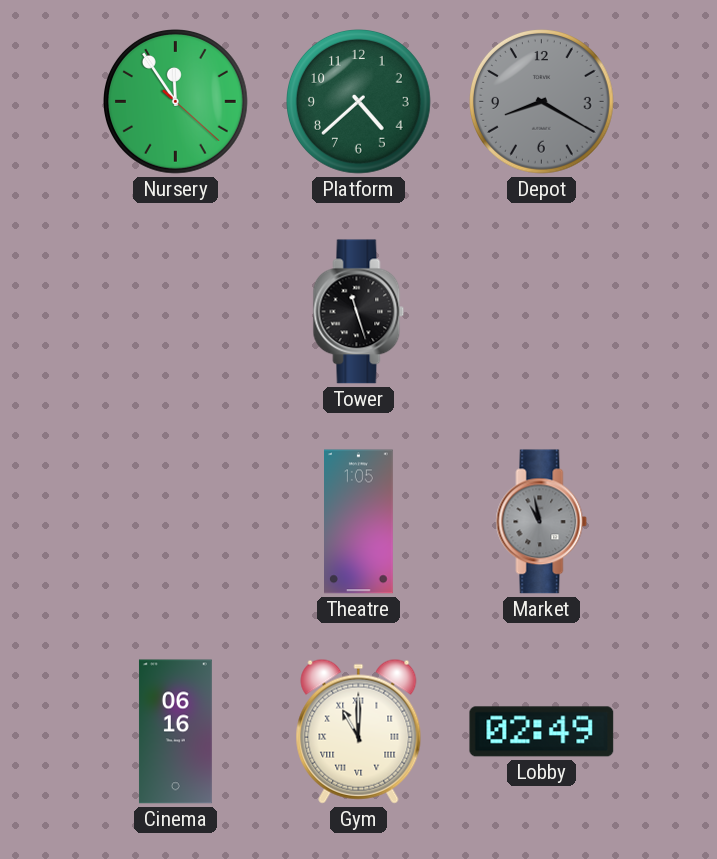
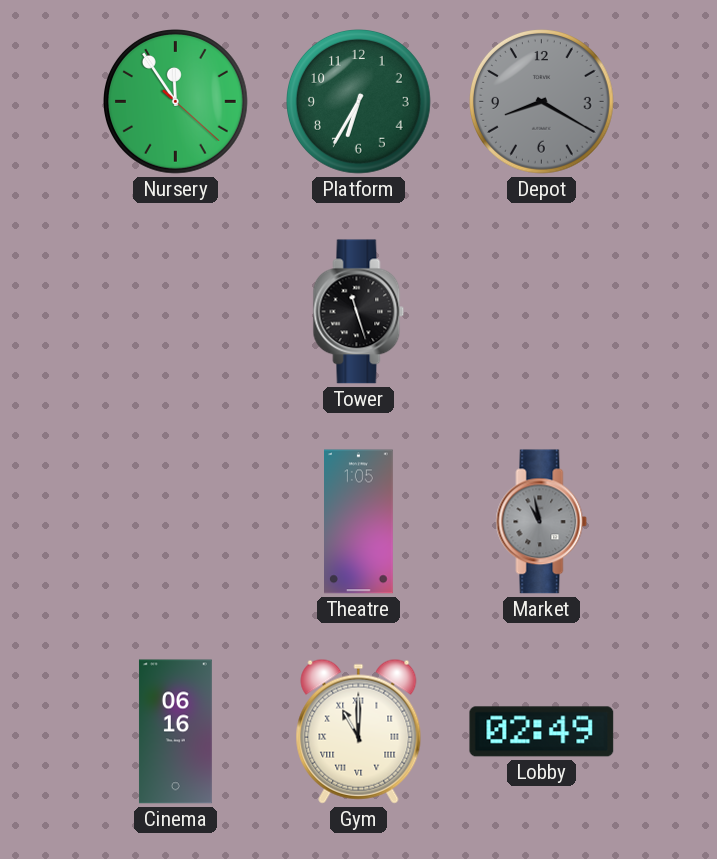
Platform: 4:38 -> 6:35
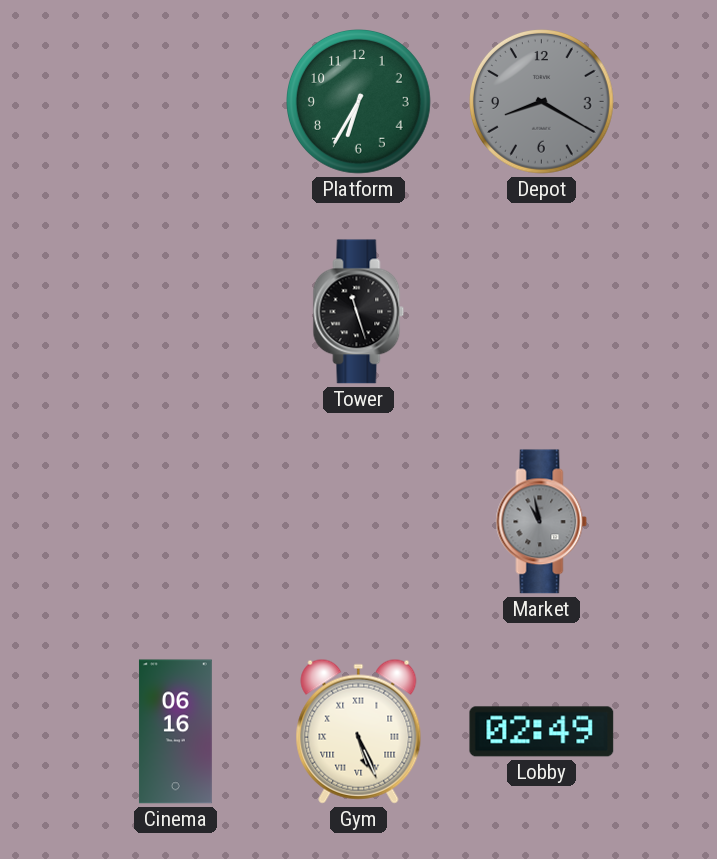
Nursery: 11:54 -> none
Theatre: 1:05 -> none
Gym: 11:00 -> 5:26
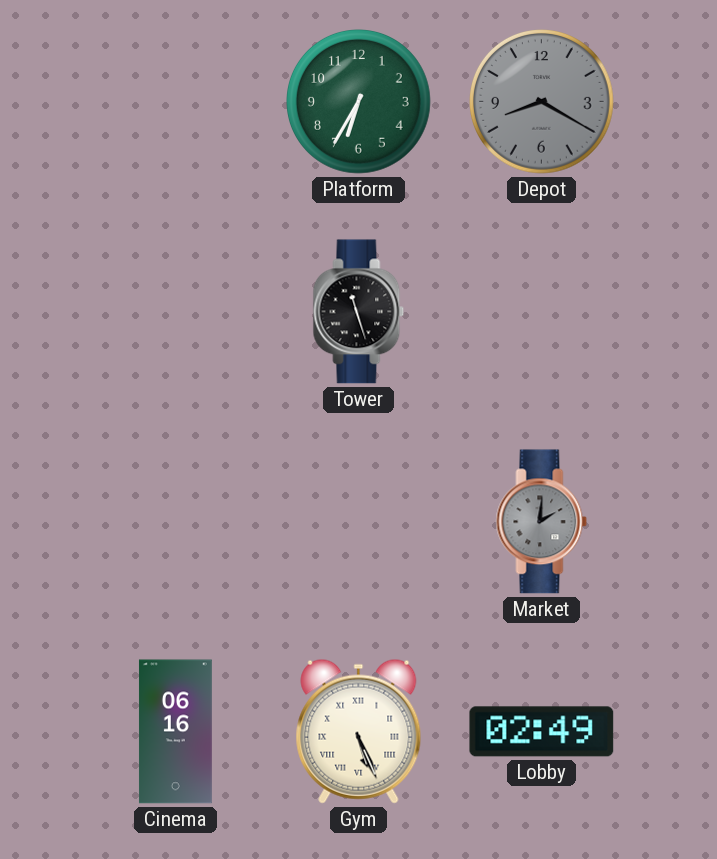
Market: 10:58 -> 2:01
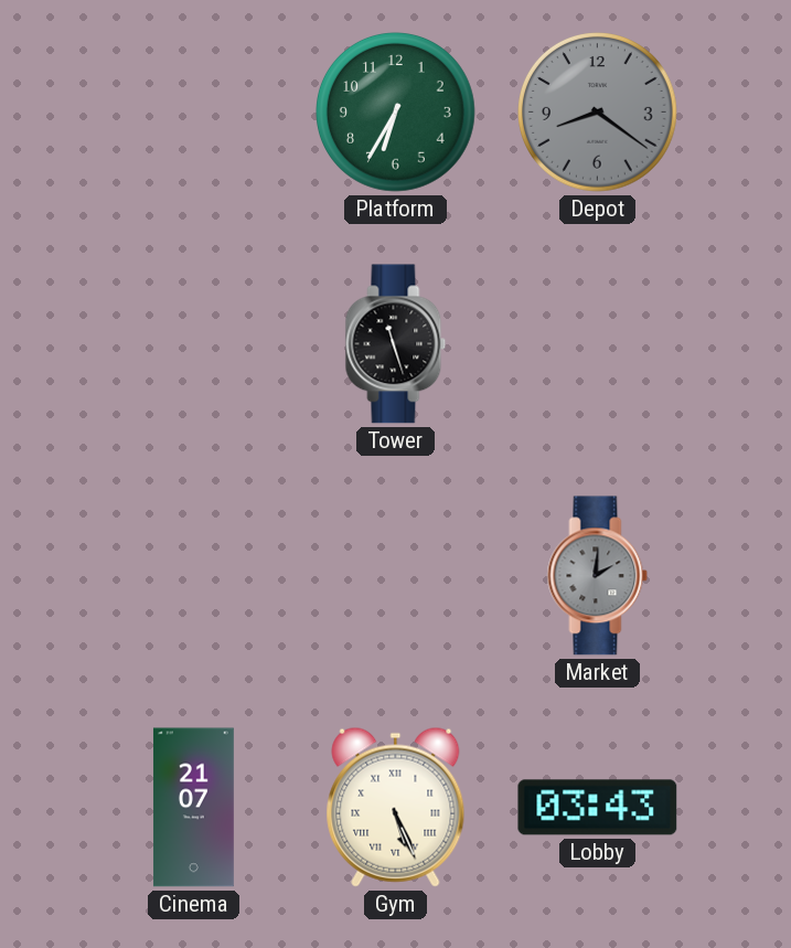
Depot: 8:20 -> 8:21
Cinema: 06:16 -> 21:07
Lobby: 02:49 -> 03:43
